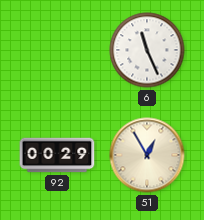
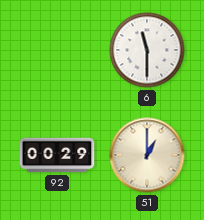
6: 11:26 -> 11:30
51: 12:55 -> 1:00
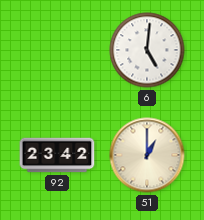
6: 11:30 -> 5:01
92: 00:29 -> 23:42
